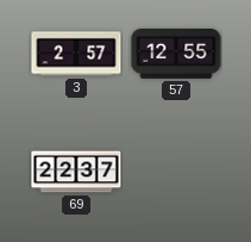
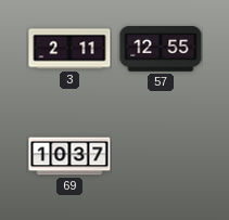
3: 2:57 -> 2:11
69: 22:37 -> 10:37
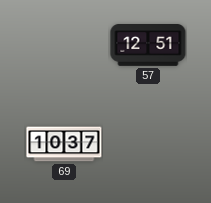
3: 2:11 -> none
57: 12:55 -> 12:51
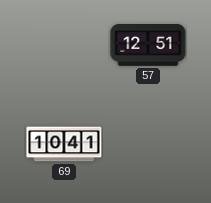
69: 10:37 -> 10:41
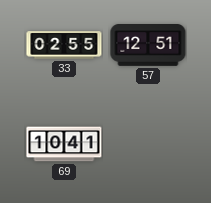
33: none -> 02:55
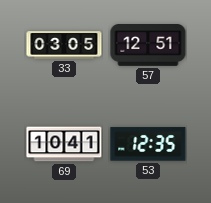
33: 02:55 -> 03:05
53: none -> 12:35
